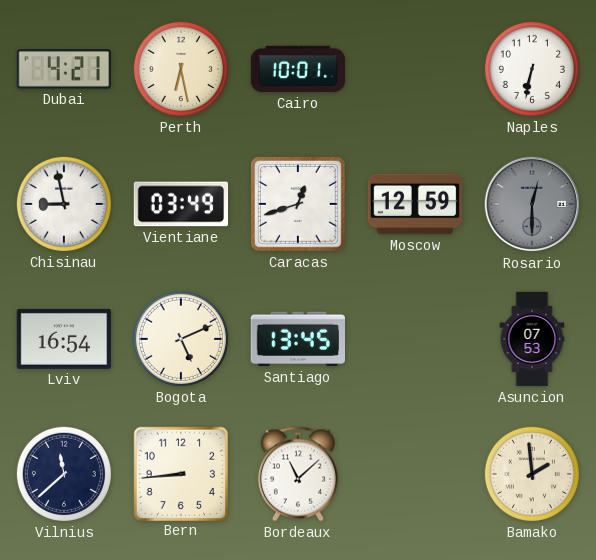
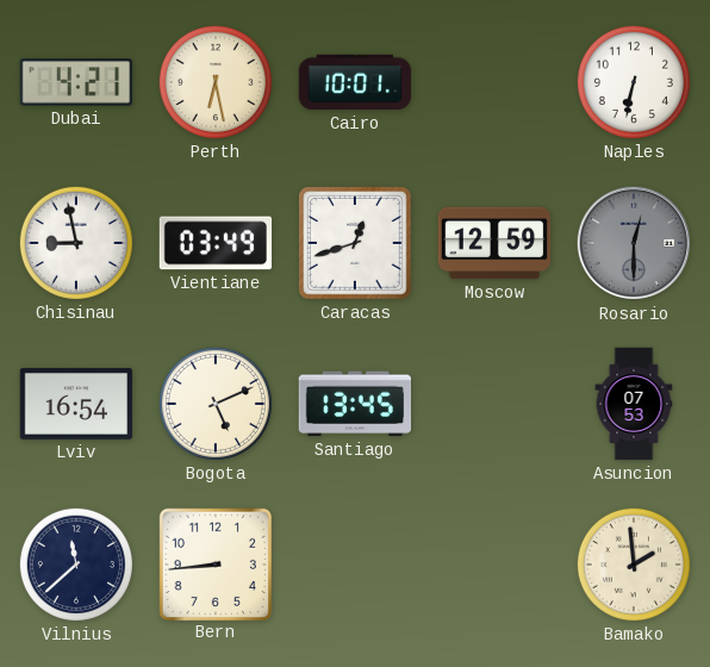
Bordeaux: 11:08 -> none
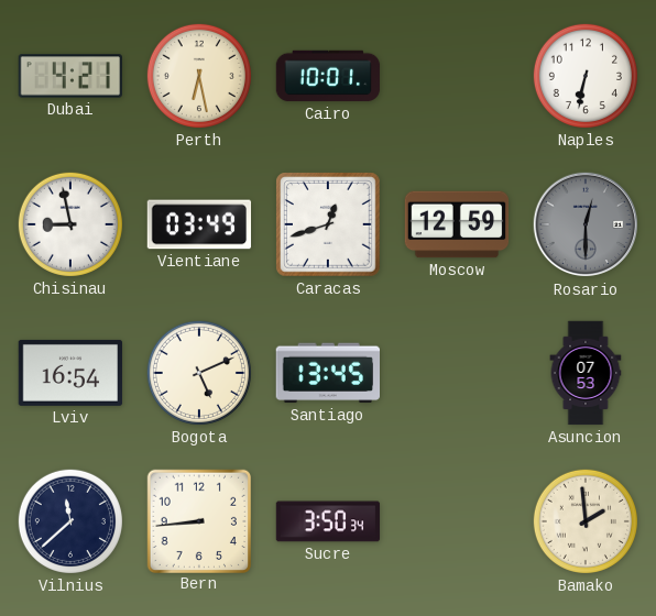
Sucre: none -> 3:50
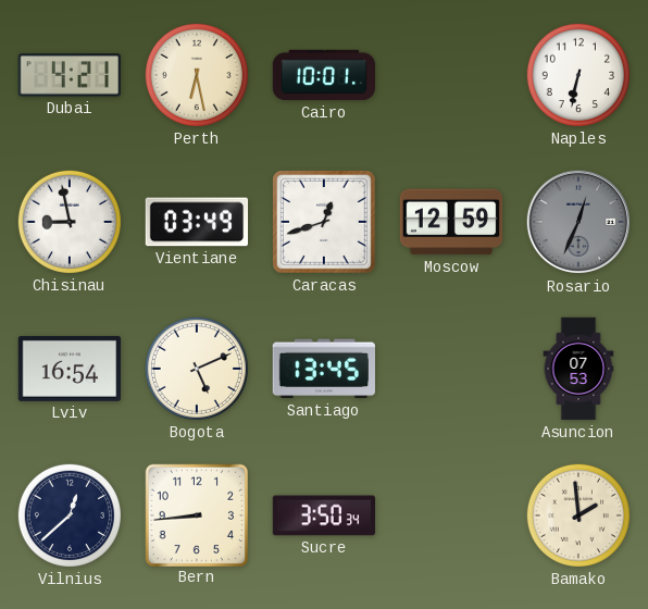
Rosario: 12:30 -> 12:34
Vilnius: 11:38 -> 12:38
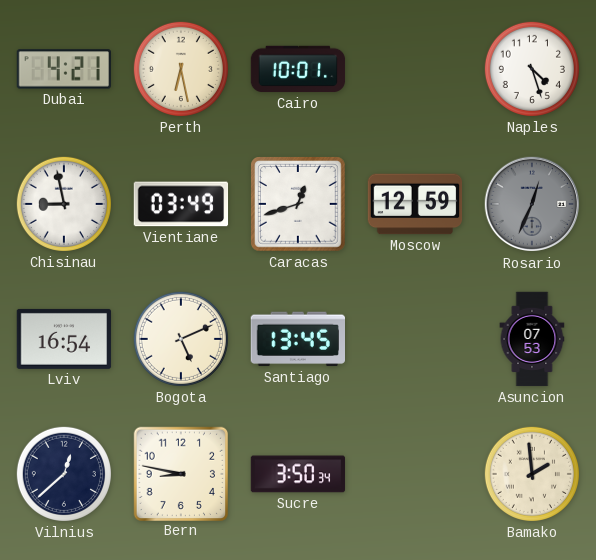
Naples: 6:32 -> 4:27
Bern: 8:44 -> 8:47
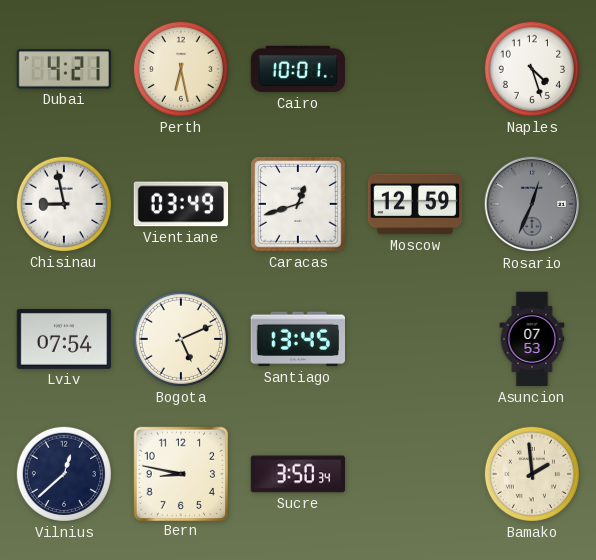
Lviv: 16:54 -> 07:54
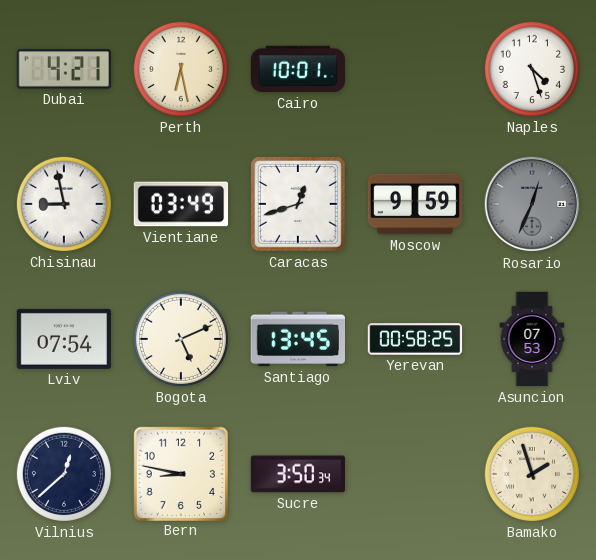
Moscow: 12:59 -> 9:59
Yerevan: none -> 00:58
Bamako: 1:59 -> 1:57
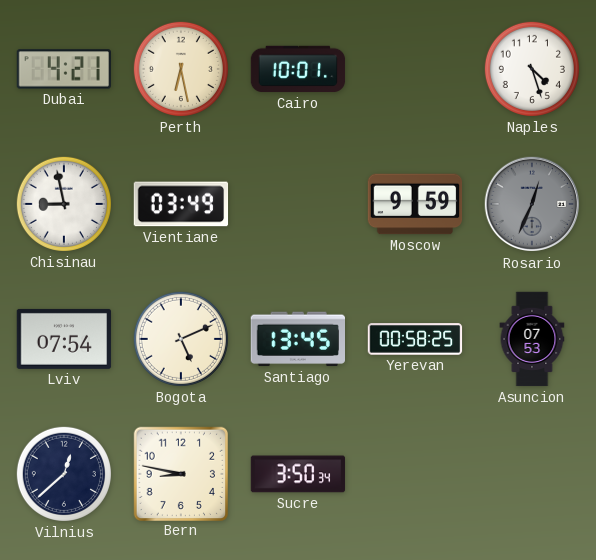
Caracas: 12:42 -> none
Bamako: 1:57 -> none
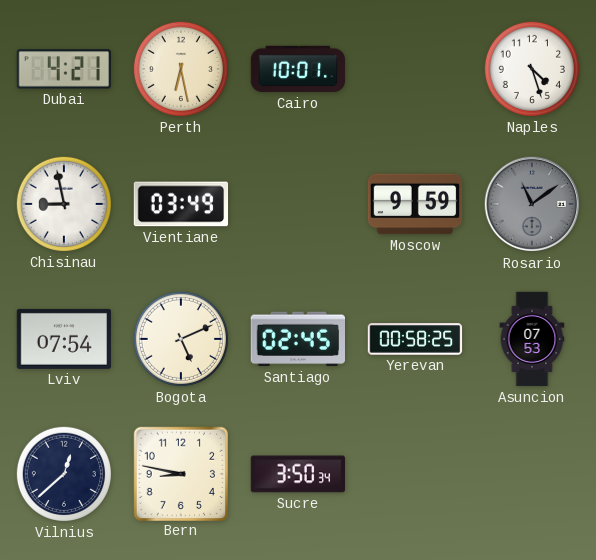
Rosario: 12:34 -> 11:09
Santiago: 13:45 -> 02:45
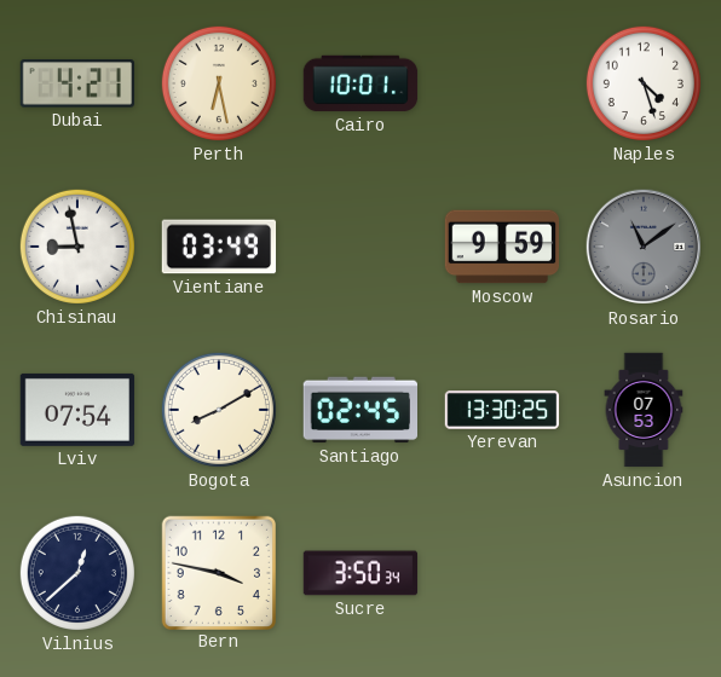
Bogota: 5:11 -> 8:10
Yerevan: 00:58 -> 13:30
Bern: 8:47 -> 3:47
